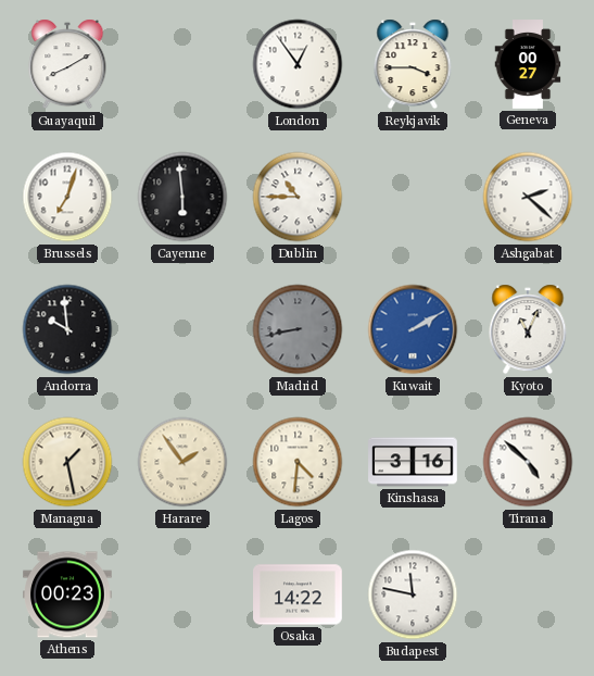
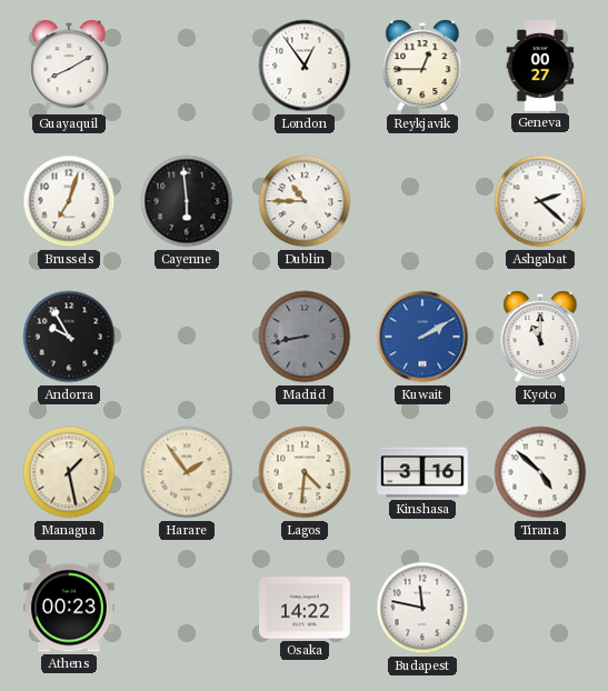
Reykjavik: 3:45 -> 12:45
Andorra: 9:59 -> 9:55
Kyoto: 11:04 -> 11:00
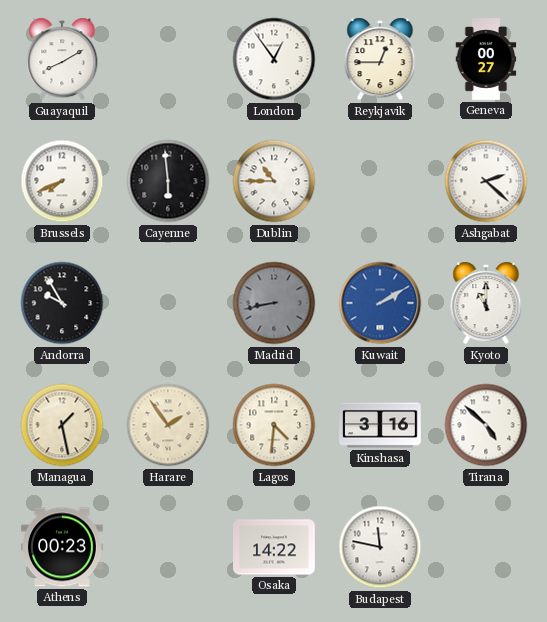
Brussels: 7:03 -> 7:41
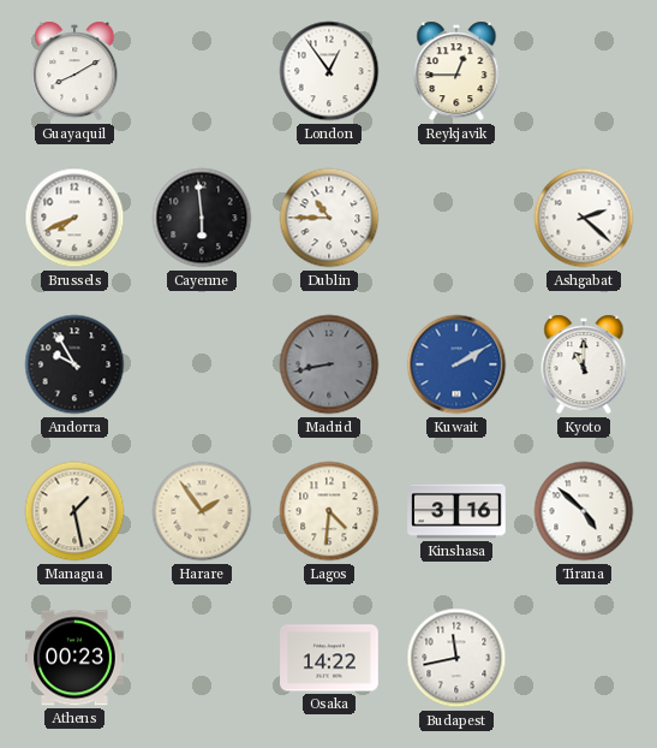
Geneva: 00:27 -> none
Budapest: 11:47 -> 11:43
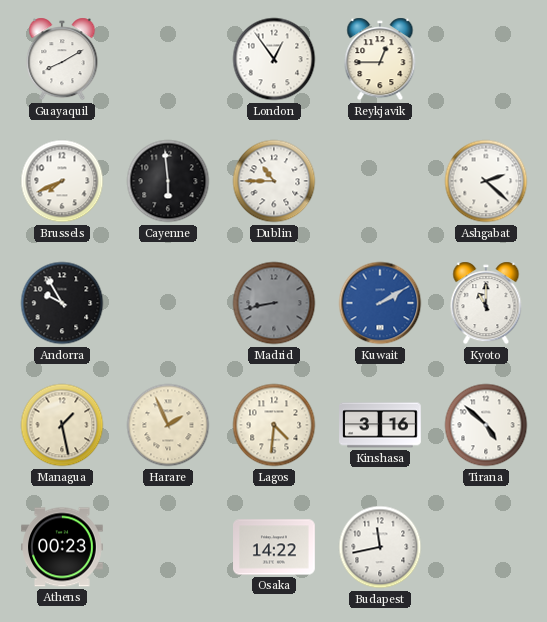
Harare: 1:54 -> 1:56
